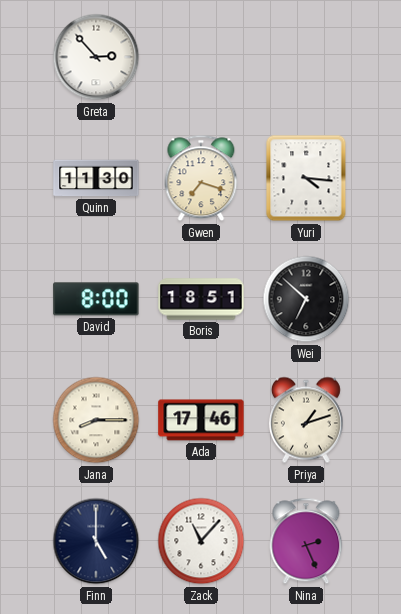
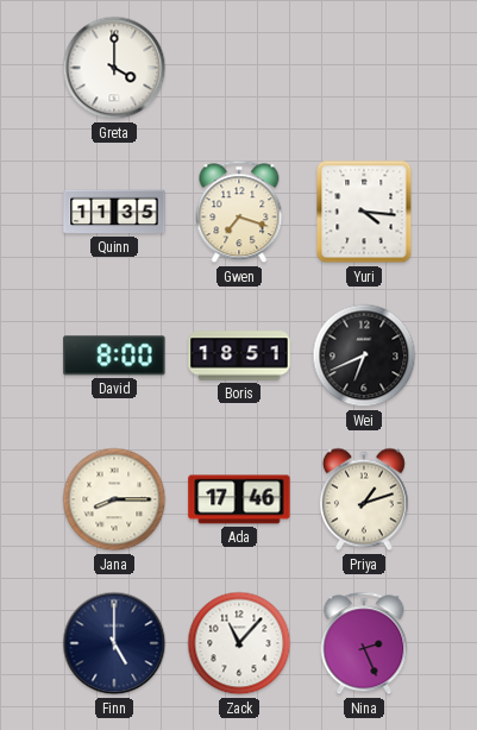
Greta: 2:53 -> 4:00
Quinn: 11:30 -> 11:35
Wei: 6:52 -> 6:41
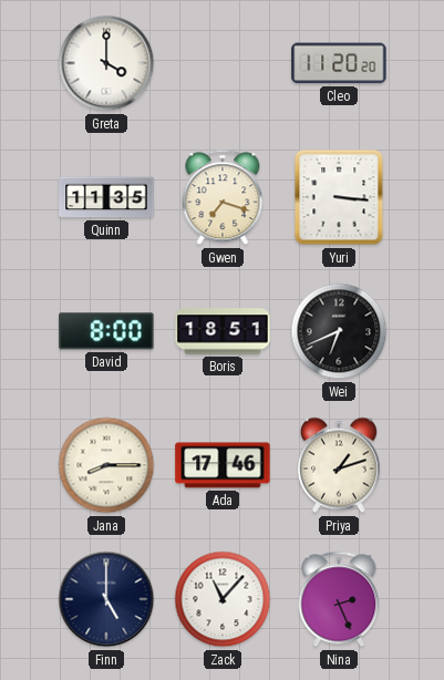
Cleo: none -> 11:20
Yuri: 4:16 -> 3:16
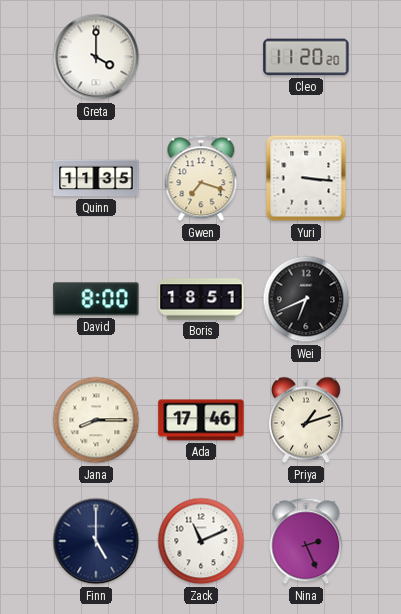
Zack: 11:07 -> 11:11
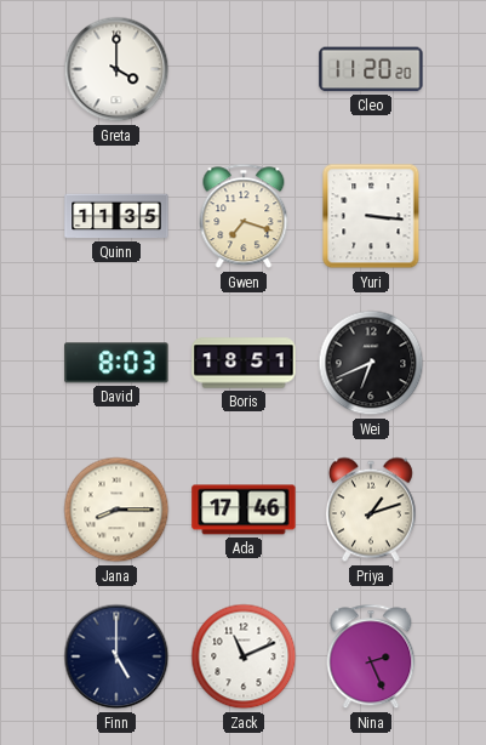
David: 8:00 -> 8:03
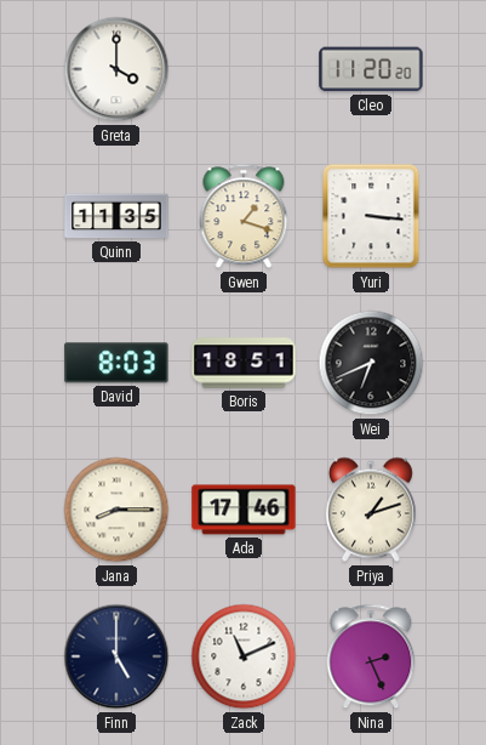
Gwen: 7:18 -> 1:18
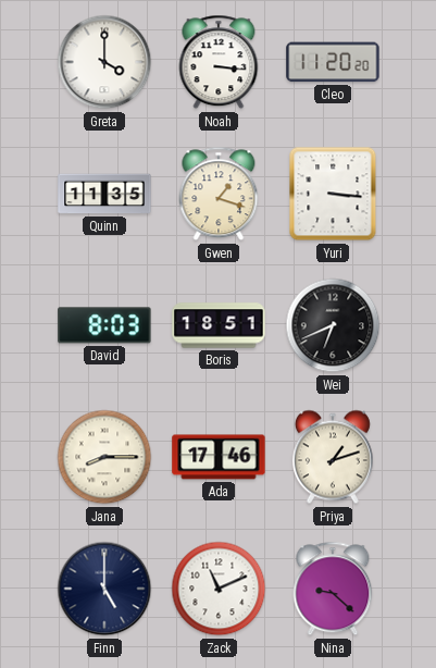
Noah: none -> 3:16
Nina: 2:26 -> 9:22
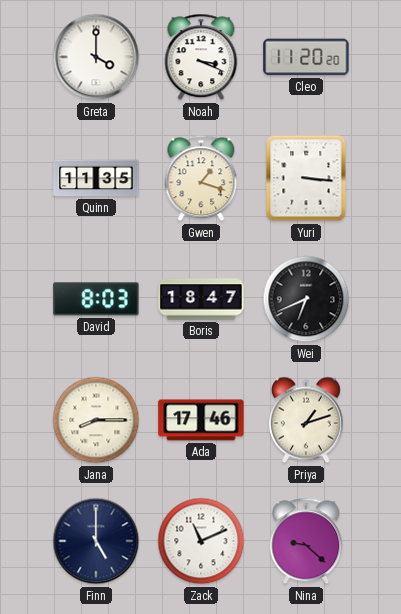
Noah: 3:16 -> 3:19
Boris: 18:51 -> 18:47
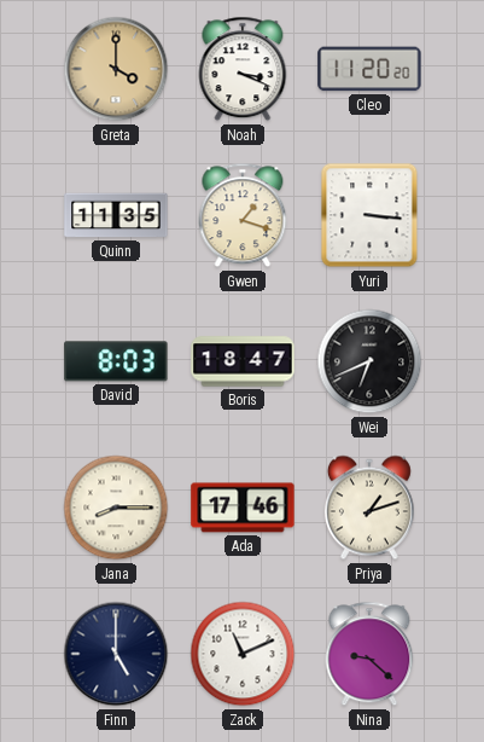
Greta dial: white -> champagne
